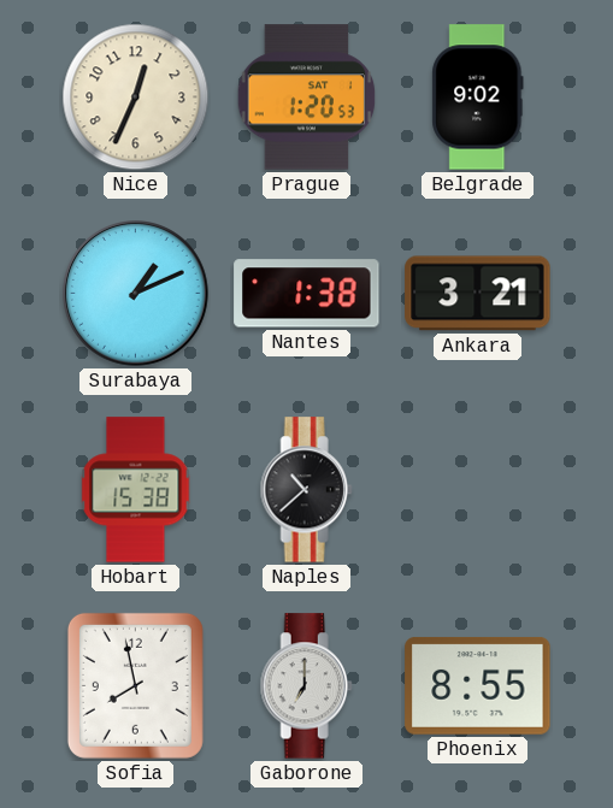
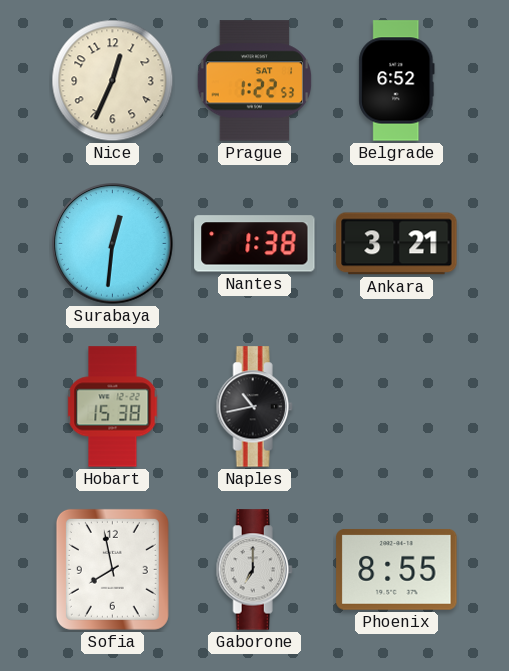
Prague: 1:20 -> 1:22
Belgrade: 9:02 -> 6:52
Surabaya: 1:11 -> 12:31
Naples: 10:38 -> 10:43
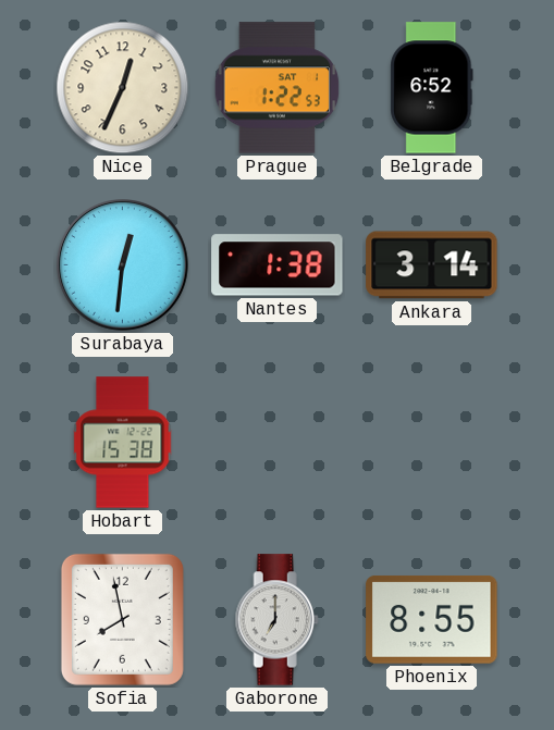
Ankara: 3:21 -> 3:14
Naples: 10:43 -> none
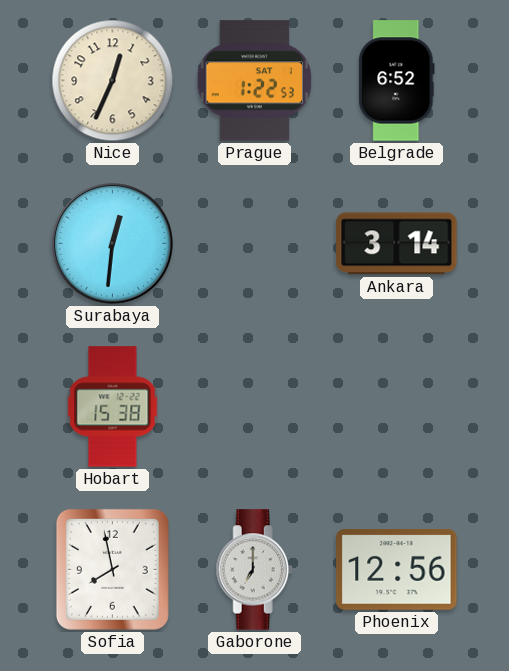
Nantes: 1:38 -> none
Phoenix: 8:55 -> 12:56
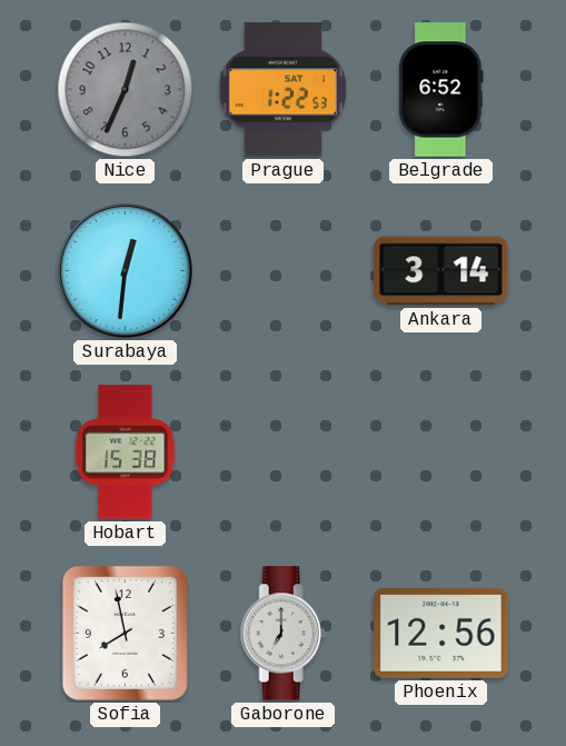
Nice dial: cream -> grey
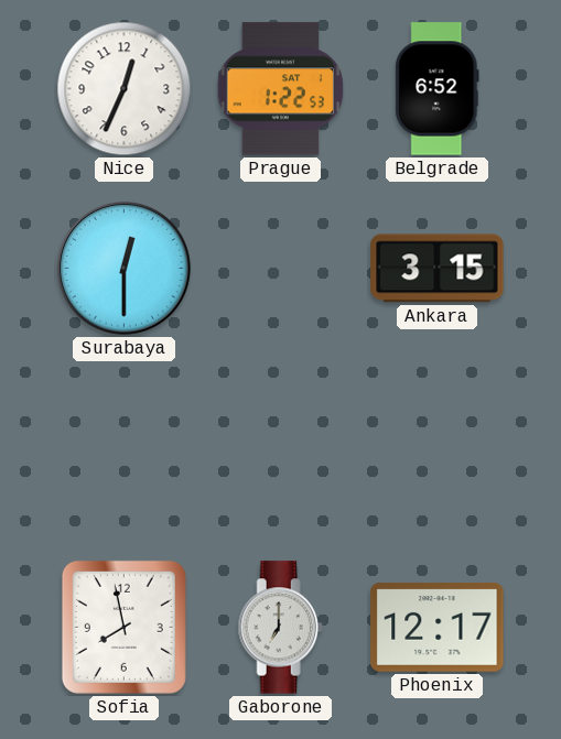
Nice dial: grey -> white
Surabaya: 12:31 -> 12:30
Ankara: 3:14 -> 3:15
Hobart: 15:38 -> none
Phoenix: 12:56 -> 12:17
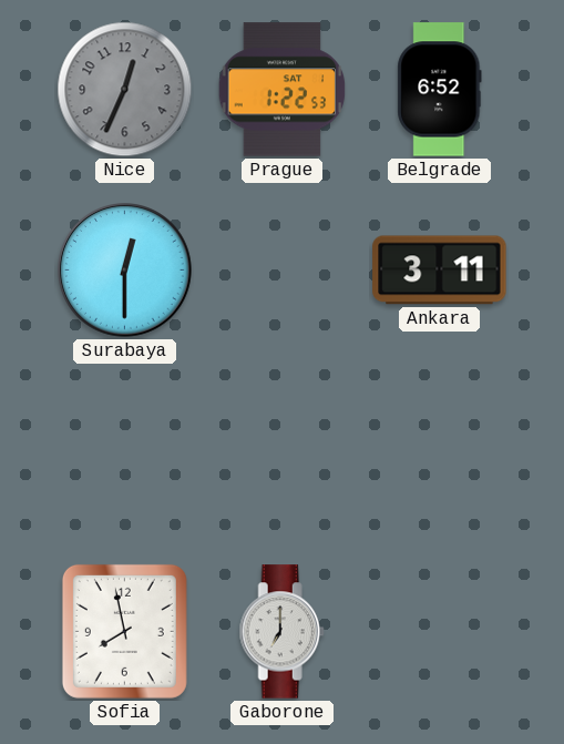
Nice dial: white -> grey
Ankara: 3:15 -> 3:11
Phoenix: 12:17 -> none
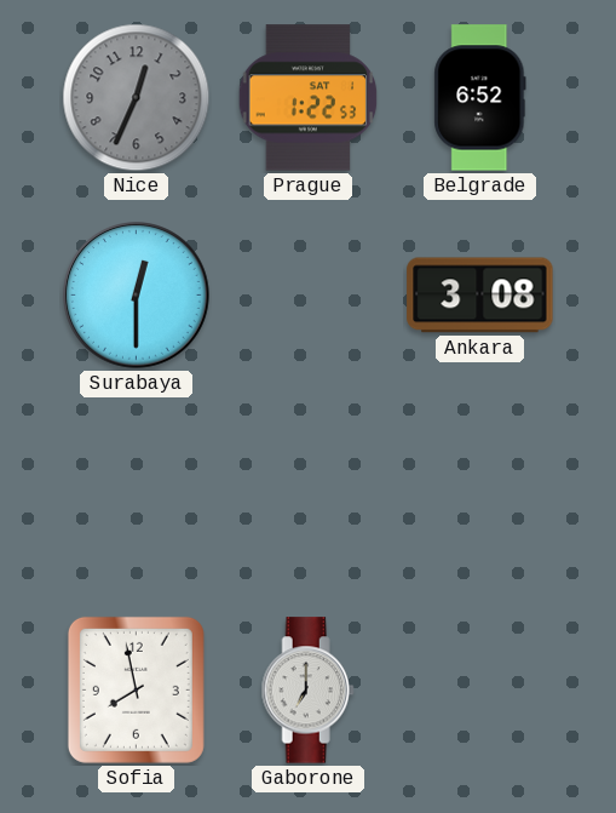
Ankara: 3:11 -> 3:08
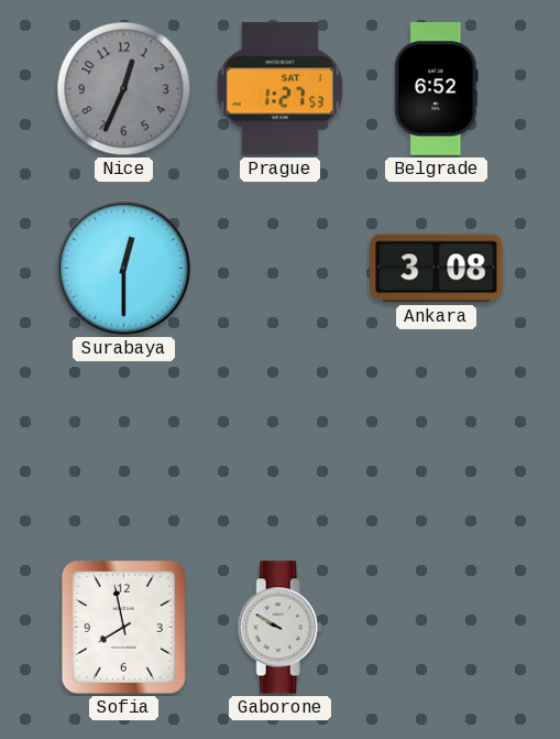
Prague: 1:22 -> 1:27
Gaborone: 7:00 -> 9:50
